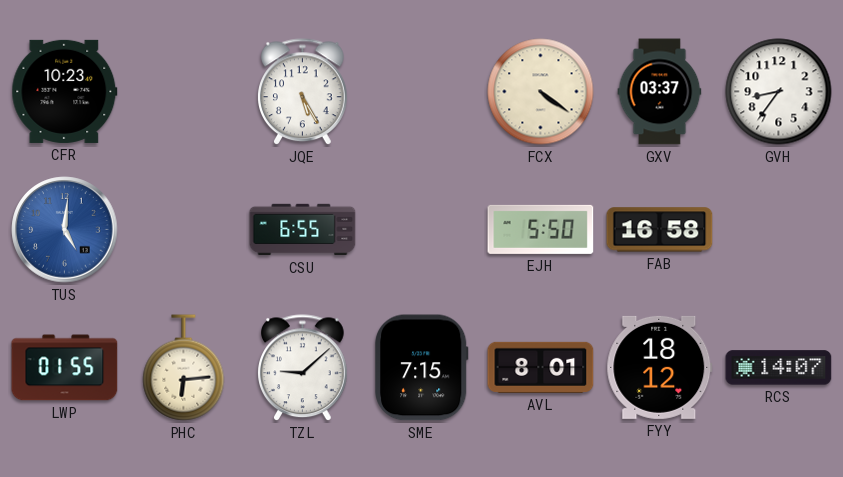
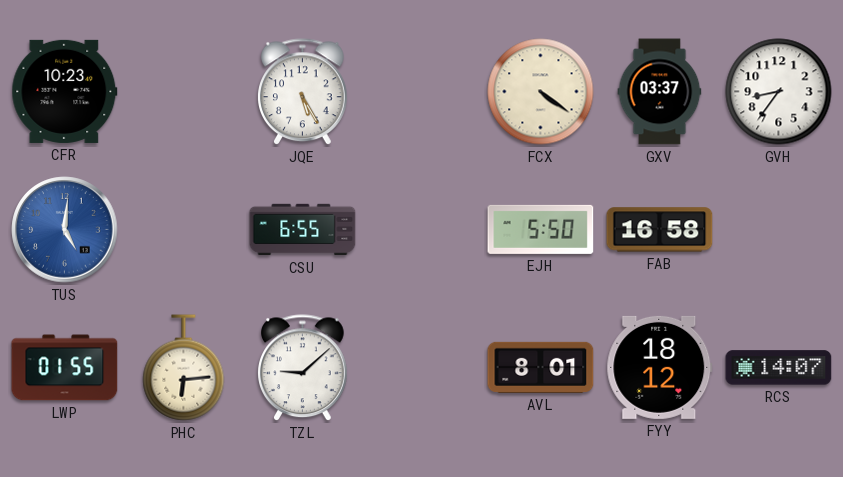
SME: 7:15 -> none
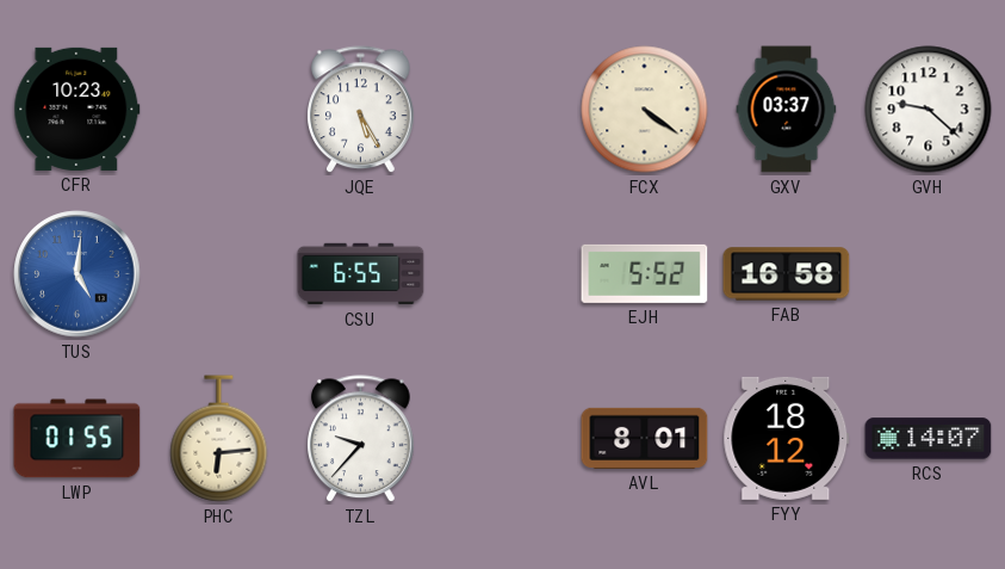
GVH: 8:36 -> 9:22
EJH: 5:50 -> 5:52
TZL: 9:08 -> 9:37
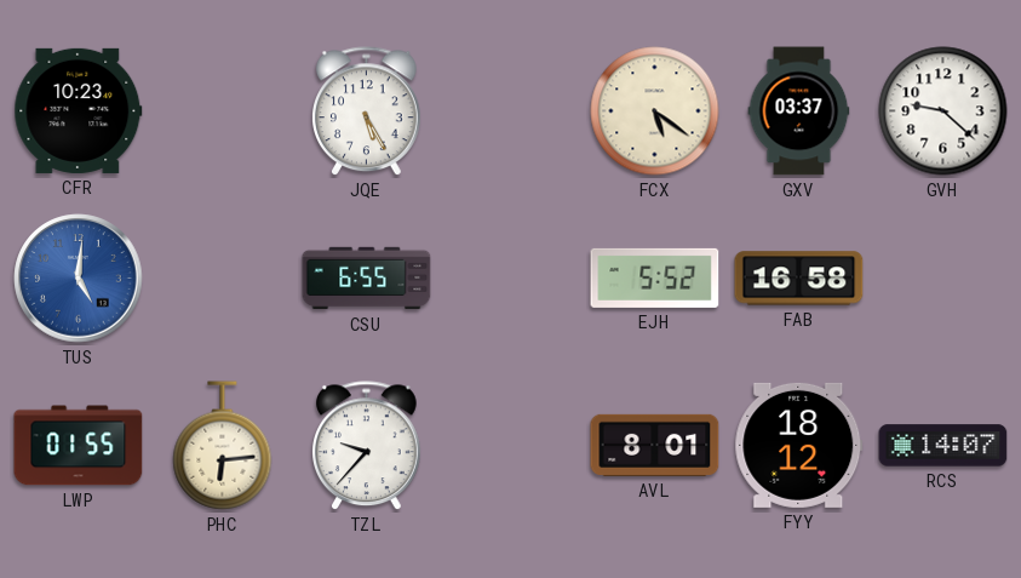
FCX: 4:21 -> 5:21
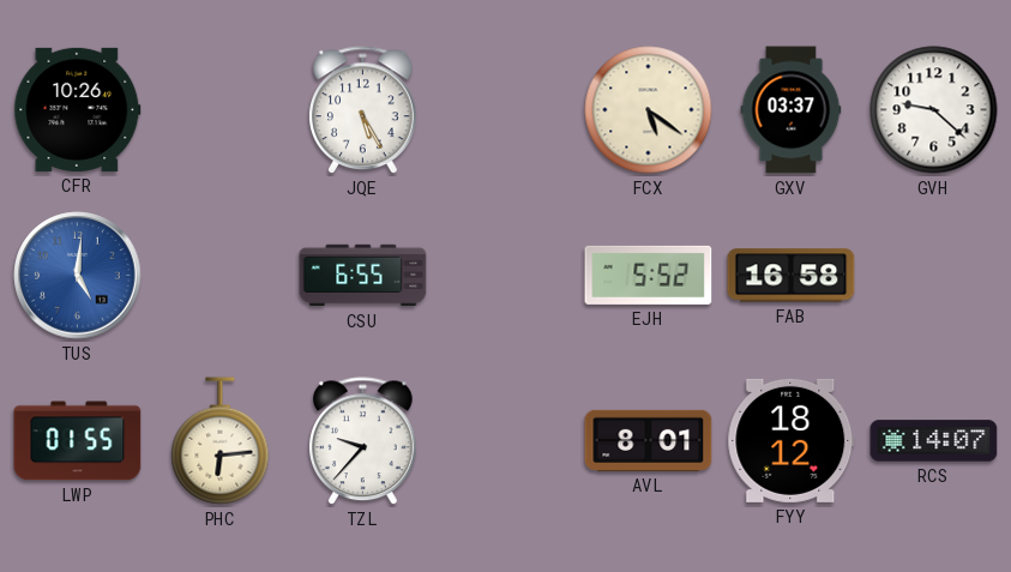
CFR: 10:23 -> 10:26
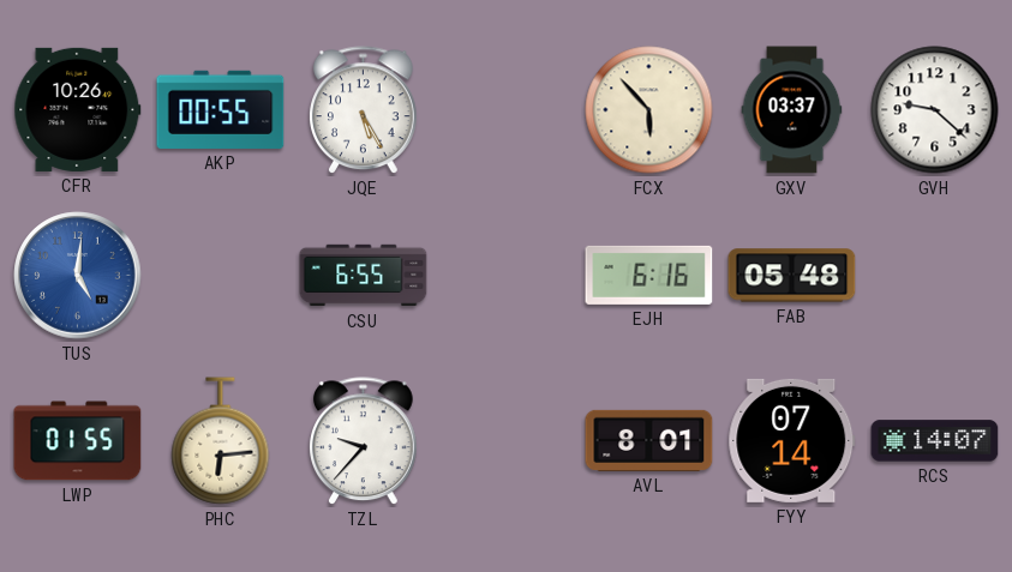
AKP: none -> 00:55
FCX: 5:21 -> 5:53
EJH: 5:52 -> 6:16
FAB: 16:58 -> 05:48
FYY: 18:12 -> 07:14
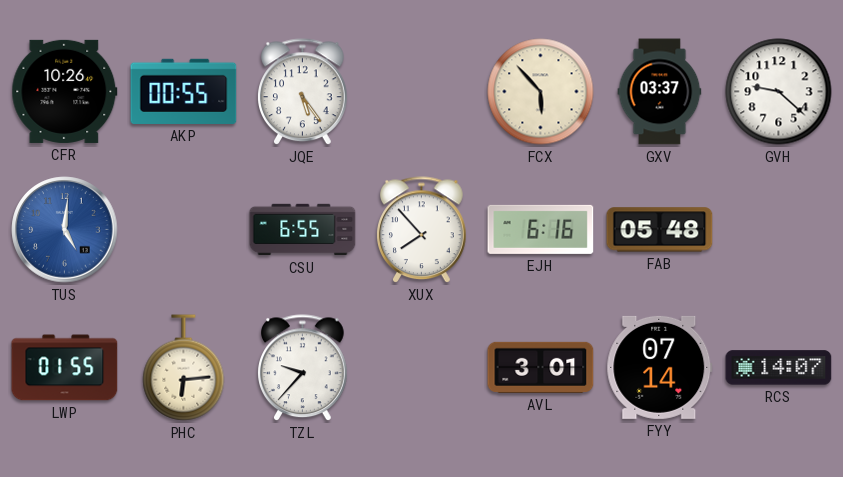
JQE: 5:25 -> 5:24
XUX: none -> 7:53
AVL: 8:01 -> 3:01
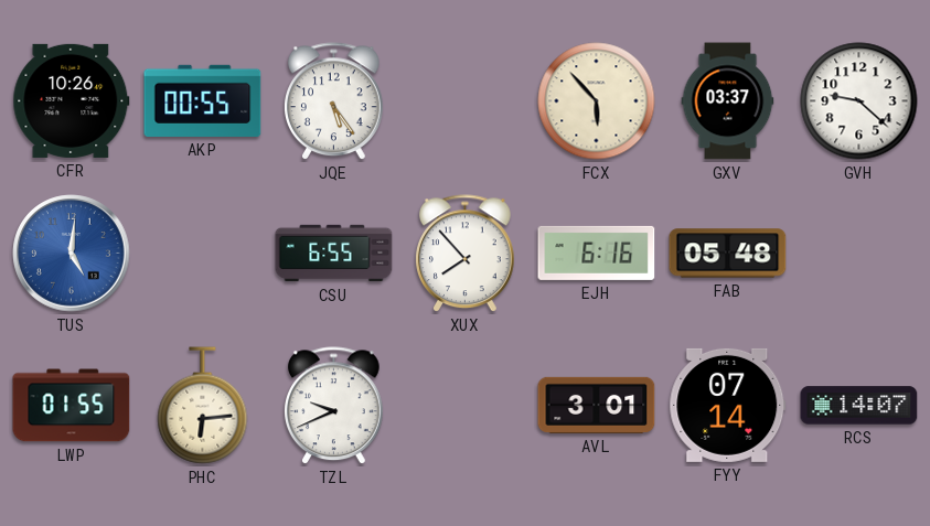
TZL: 9:37 -> 9:41
